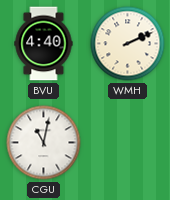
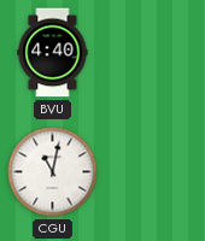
WMH: 2:11 -> none
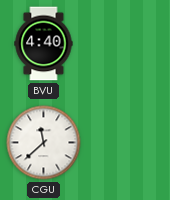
CGU: 11:02 -> 11:38
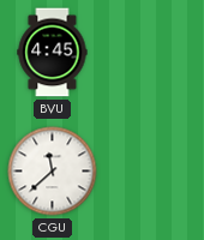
BVU: 4:40 -> 4:45
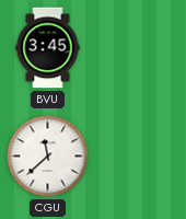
BVU: 4:45 -> 3:45
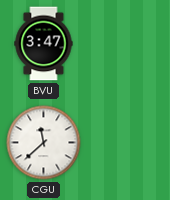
BVU: 3:45 -> 3:47
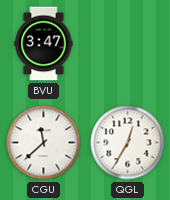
QGL: none -> 12:35
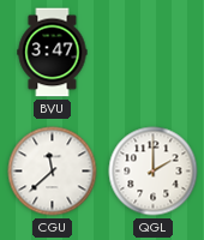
QGL: 12:35 -> 2:00
